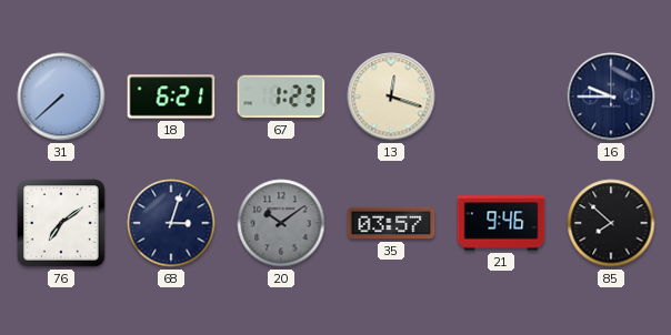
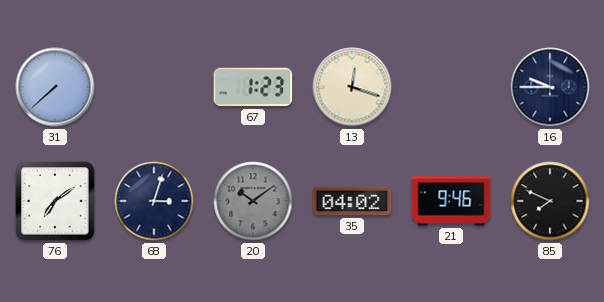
18: 6:21 -> none
35: 03:57 -> 04:02
85: 7:52 -> 7:49
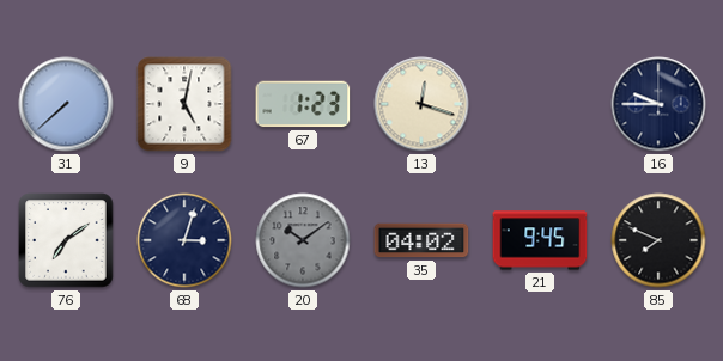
9: none -> 5:02
21: 9:46 -> 9:45
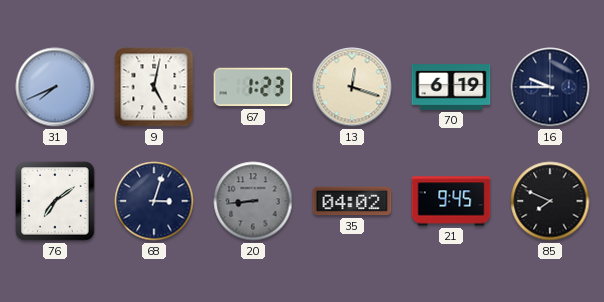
31: 7:38 -> 7:41
70: none -> 6:19
20: 10:09 -> 8:44
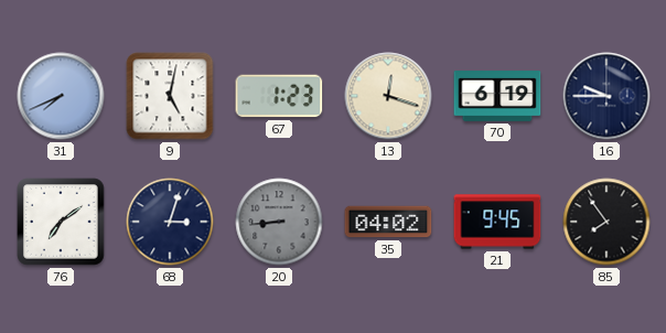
85: 7:49 -> 7:54
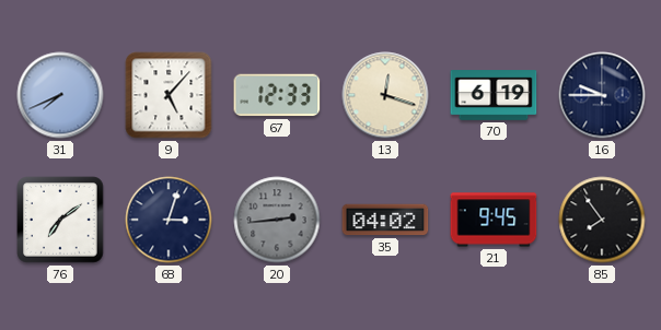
9: 5:02 -> 5:07
67: 1:23 -> 12:33
20: 8:44 -> 2:44
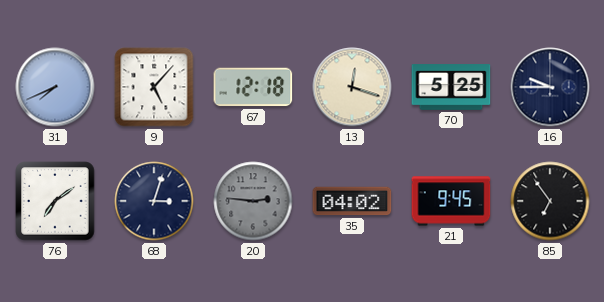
67: 12:33 -> 12:18
70: 6:19 -> 5:25
20: 2:44 -> 2:46
85: 7:54 -> 6:54
